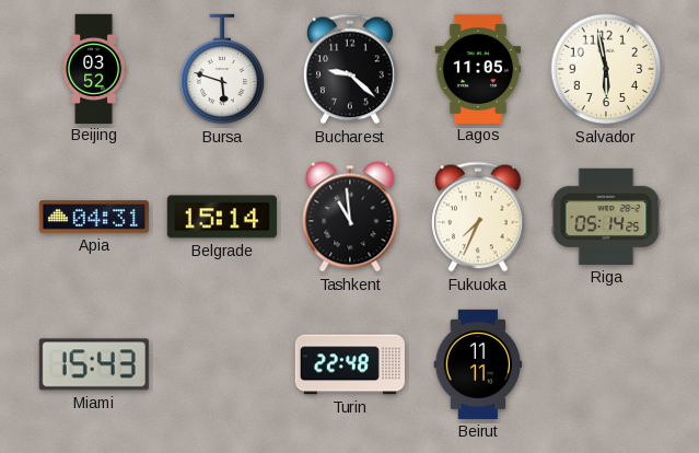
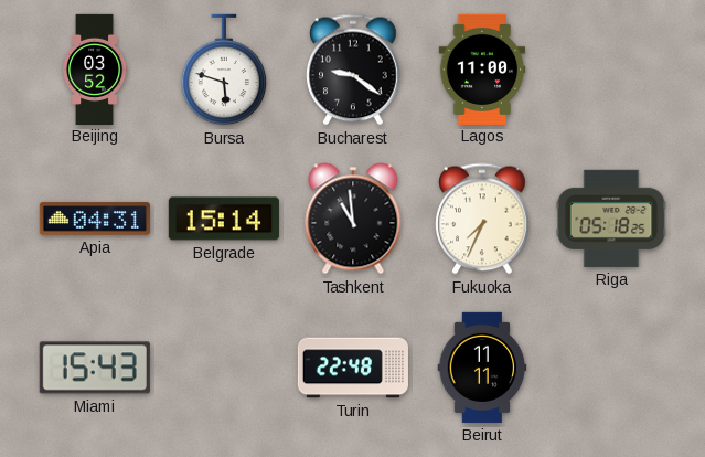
Bucharest: 9:22 -> 9:21
Lagos: 11:05 -> 11:00
Salvador: 5:58 -> none
Riga: 05:14 -> 05:18
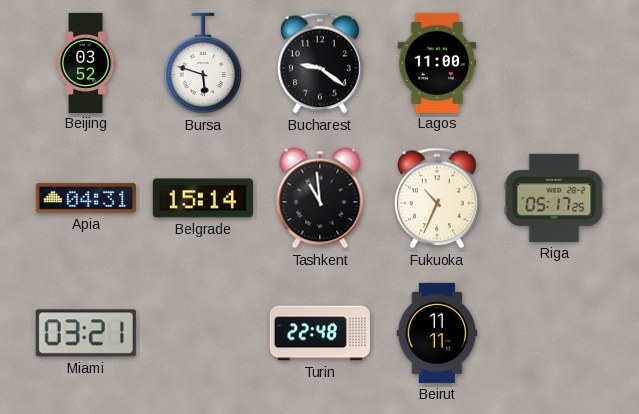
Fukuoka: 7:34 -> 10:34
Riga: 05:18 -> 05:17
Miami: 15:43 -> 03:21
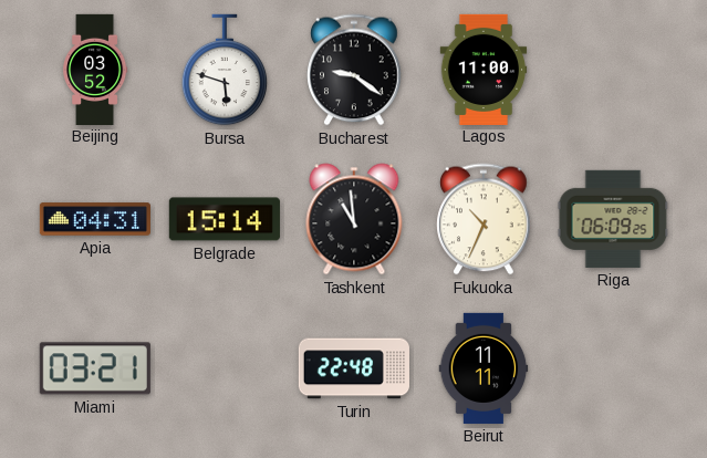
Riga: 05:17 -> 06:09
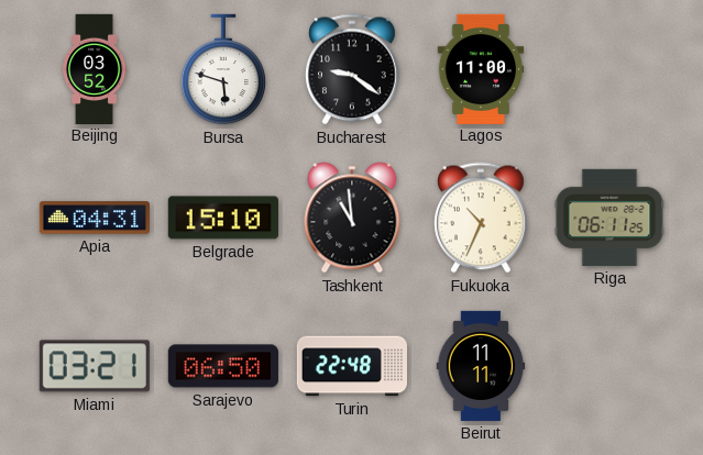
Belgrade: 15:14 -> 15:10
Riga: 06:09 -> 06:11
Sarajevo: none -> 06:50
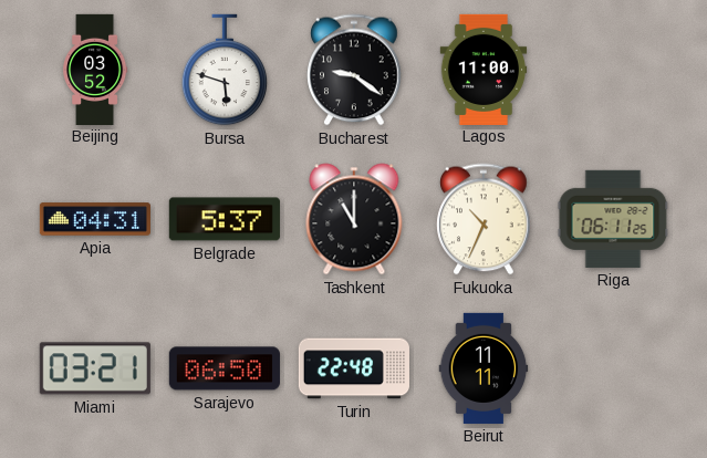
Belgrade: 15:10 -> 5:37
Tashkent: 10:59 -> 11:00
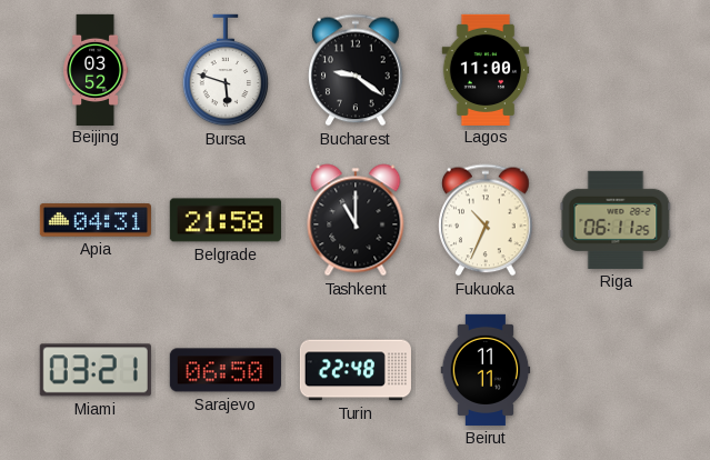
Belgrade: 5:37 -> 21:58
